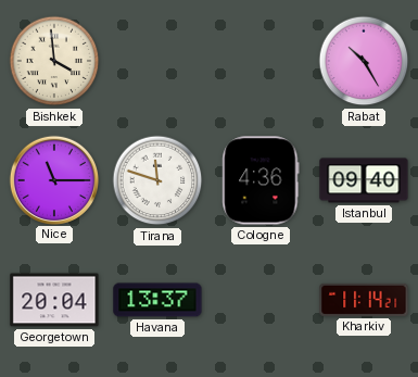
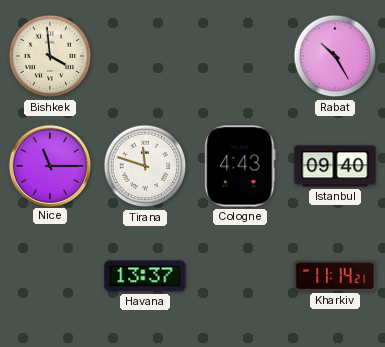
Cologne: 4:36 -> 4:43
Georgetown: 20:04 -> none
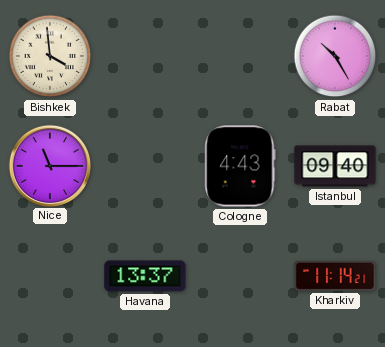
Tirana: 11:48 -> none
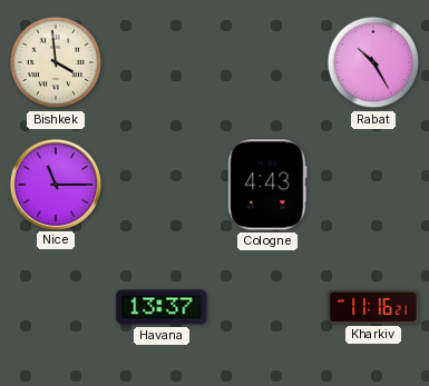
Istanbul: 09:40 -> none
Kharkiv: 11:14 -> 11:16
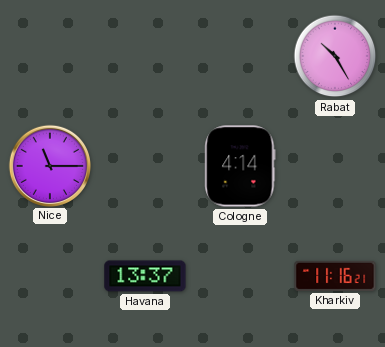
Bishkek: 3:59 -> none
Cologne: 4:43 -> 4:14
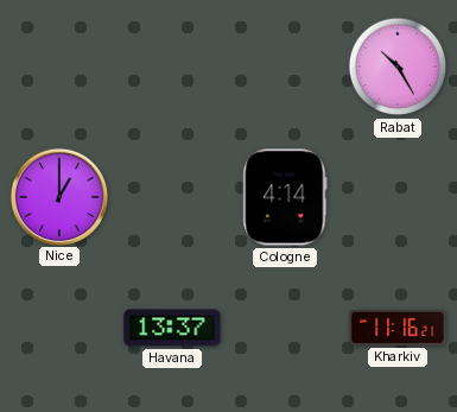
Nice: 11:15 -> 1:00
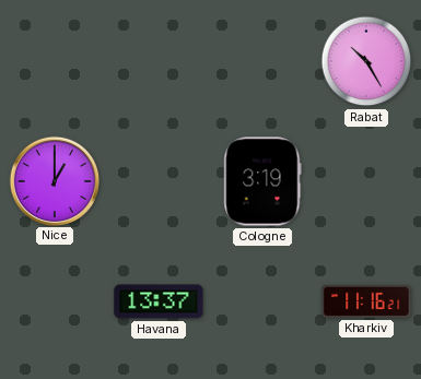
Cologne: 4:14 -> 3:19
